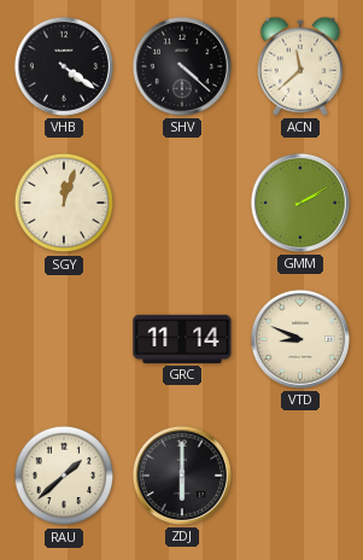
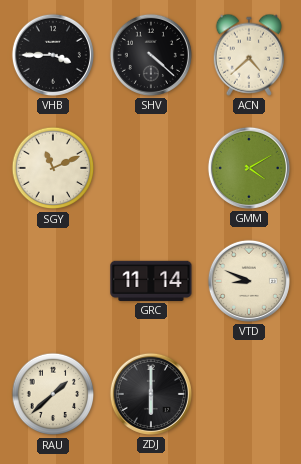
VHB: 4:21 -> 3:45
ACN: 11:38 -> 4:38
SGY: 12:03 -> 11:11
GMM: 2:10 -> 4:10
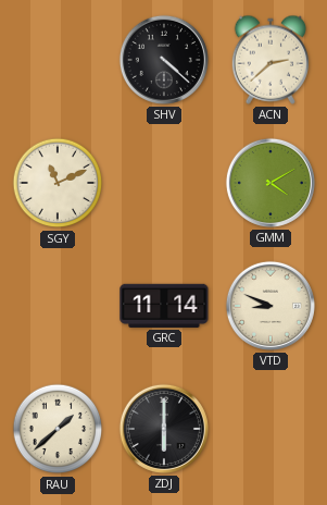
VHB: 3:45 -> none
ACN: 4:38 -> 2:38
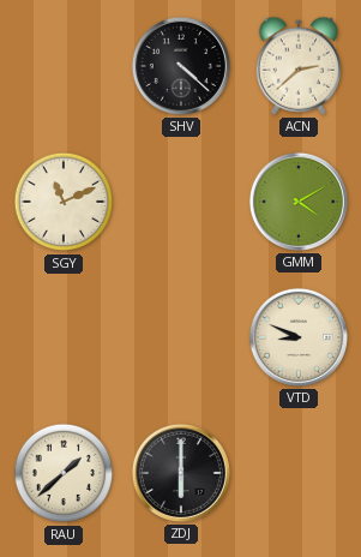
GRC: 11:14 -> none
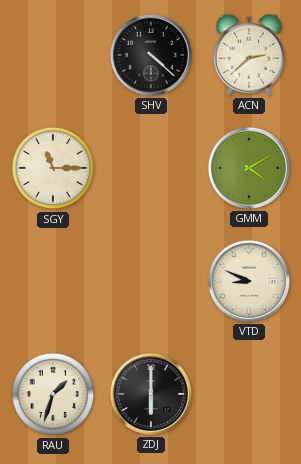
SGY: 11:11 -> 11:15
RAU: 1:38 -> 1:33
